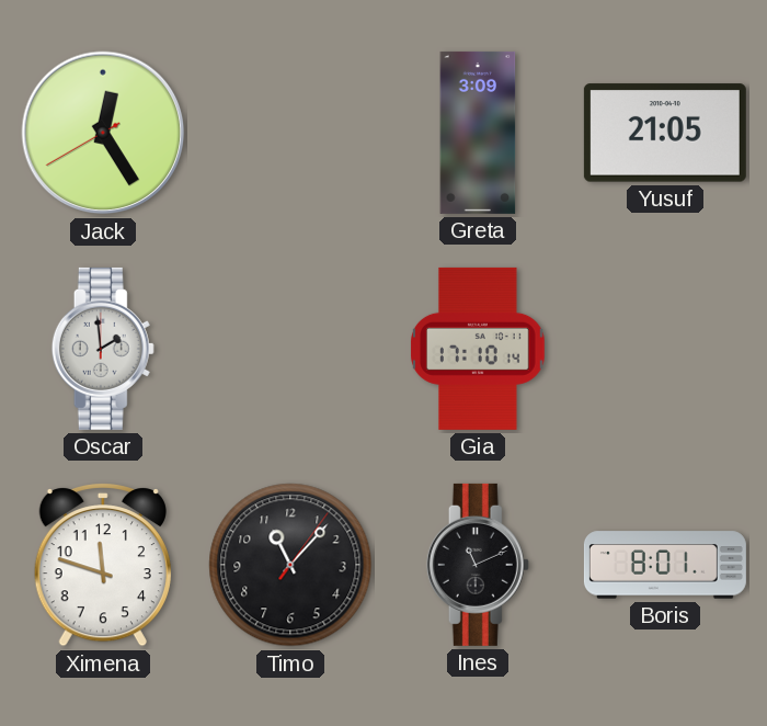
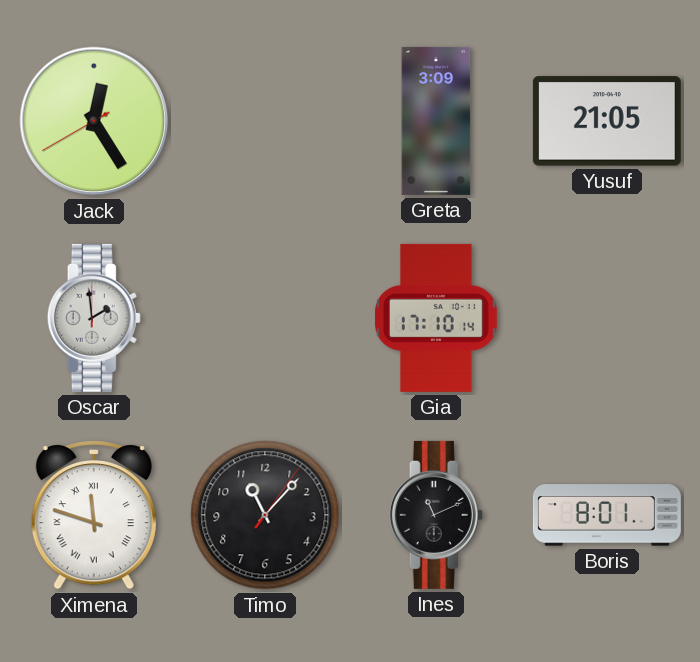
Ximena numerals: Arabic -> Roman
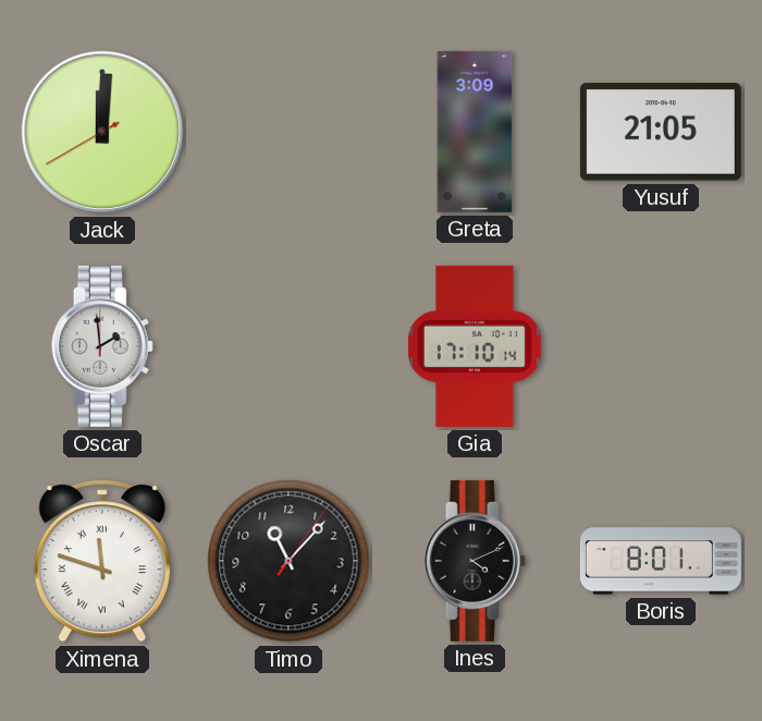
Jack: 12:24 -> 12:00
Ines: 11:11 -> 4:11
